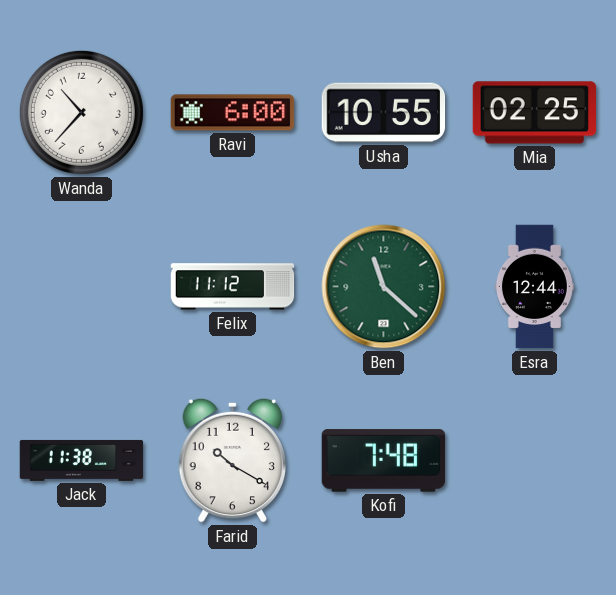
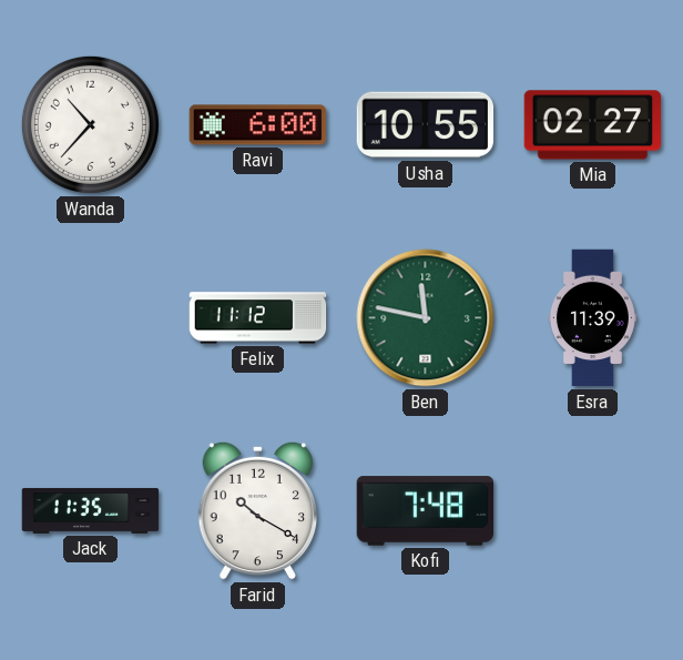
Mia: 02:25 -> 02:27
Ben: 11:22 -> 11:47
Esra: 12:44 -> 11:39
Jack: 11:38 -> 11:35
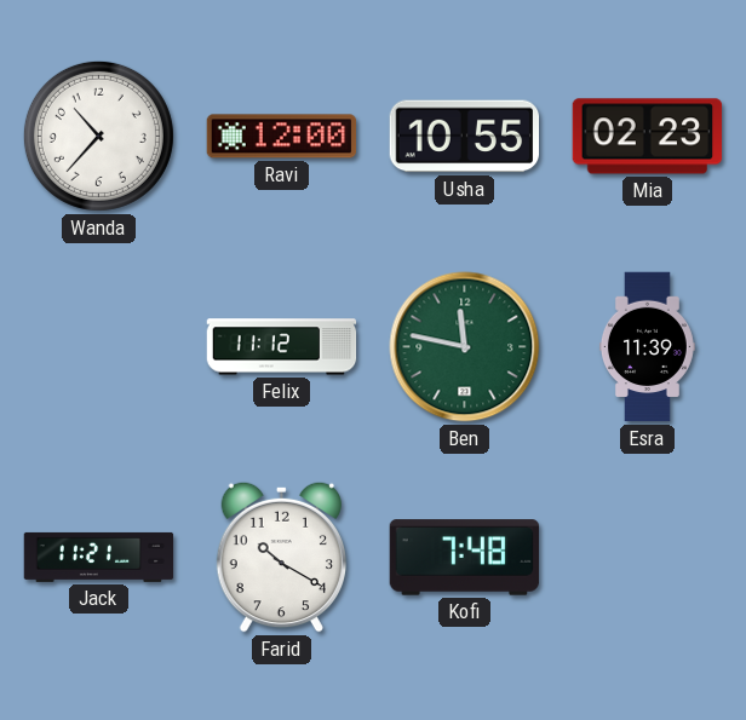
Ravi: 6:00 -> 12:00
Mia: 02:27 -> 02:23
Jack: 11:35 -> 11:21
